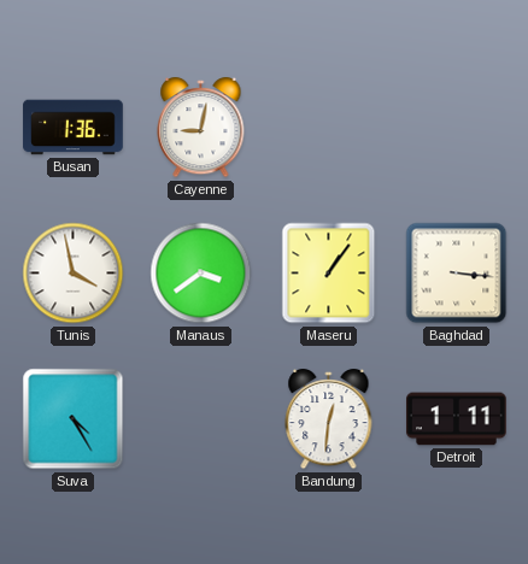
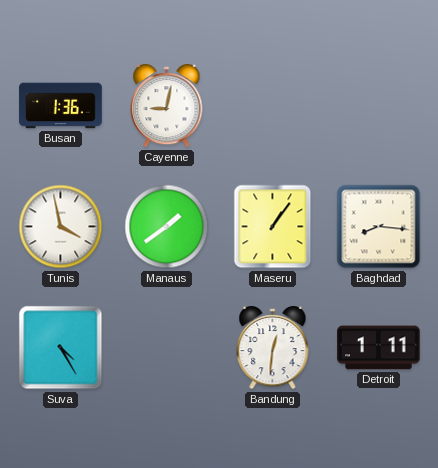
Manaus: 3:39 -> 1:39
Baghdad: 3:16 -> 8:16
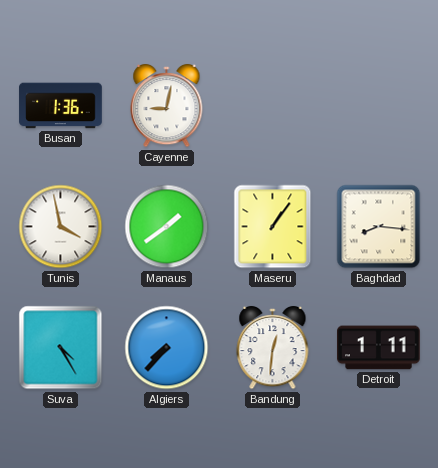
Algiers: none -> 7:37
